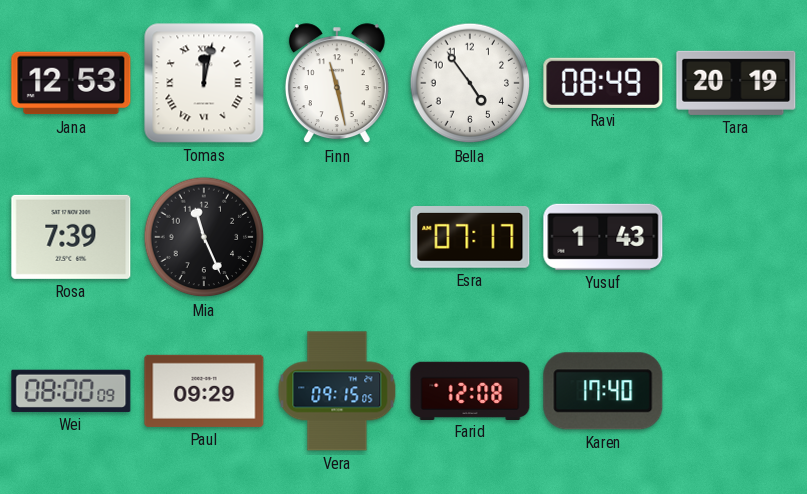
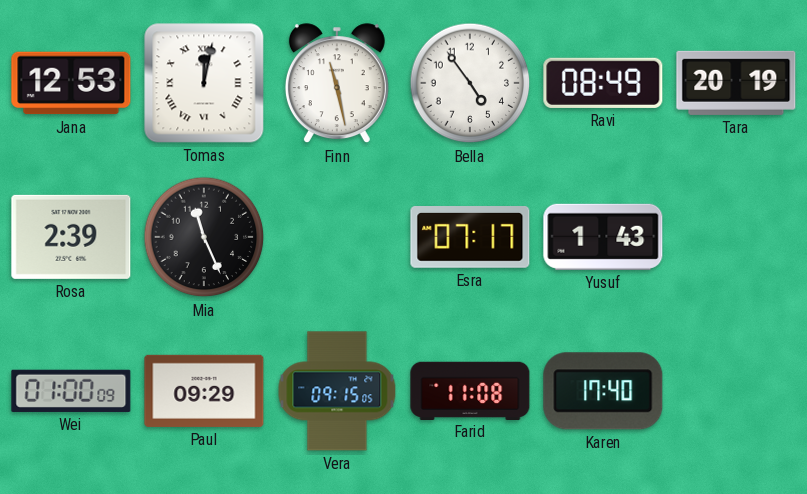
Rosa: 7:39 -> 2:39
Wei: 08:00 -> 01:00
Farid: 12:08 -> 11:08
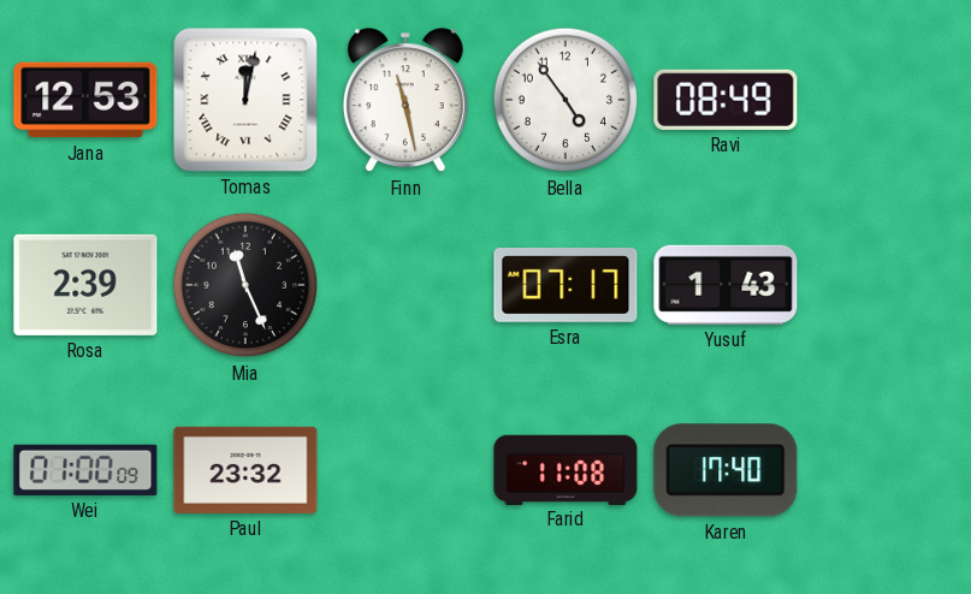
Tara: 20:19 -> none
Paul: 09:29 -> 23:32
Vera: 09:15 -> none
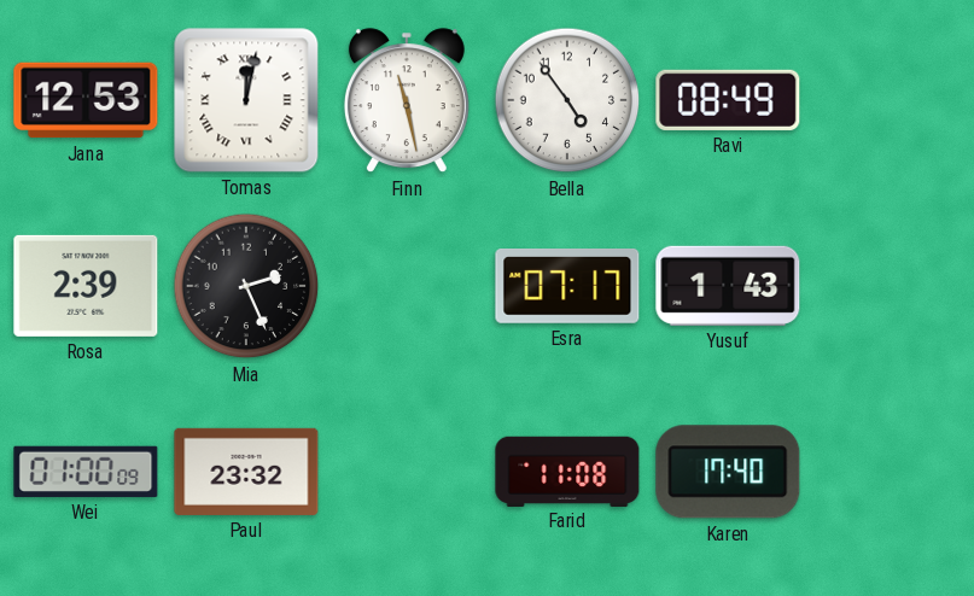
Mia: 11:26 -> 2:26
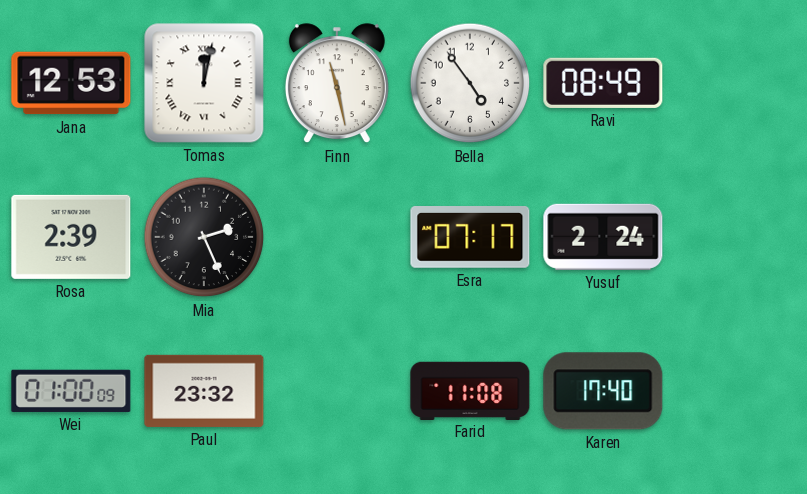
Yusuf: 1:43 -> 2:24
